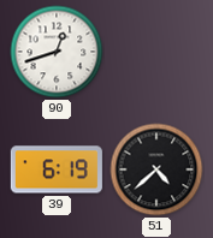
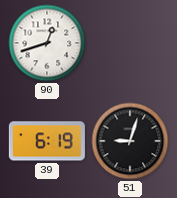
51: 4:38 -> 9:03
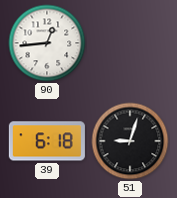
90: 12:42 -> 12:44
39: 6:19 -> 6:18
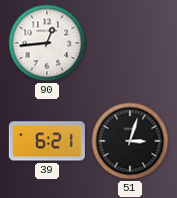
39: 6:18 -> 6:21
51: 9:03 -> 3:03
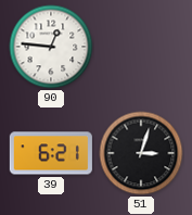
90: 12:44 -> 12:46
